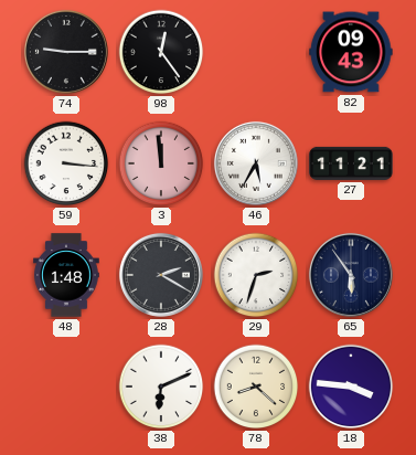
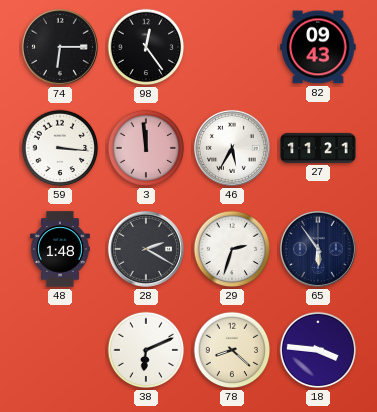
74: 9:15 -> 6:15
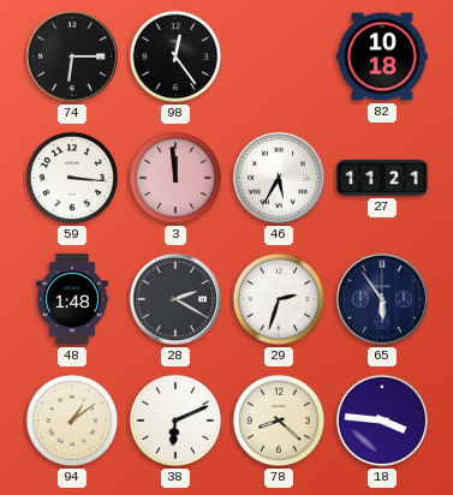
82: 09:43 -> 10:18
94: none -> 1:09
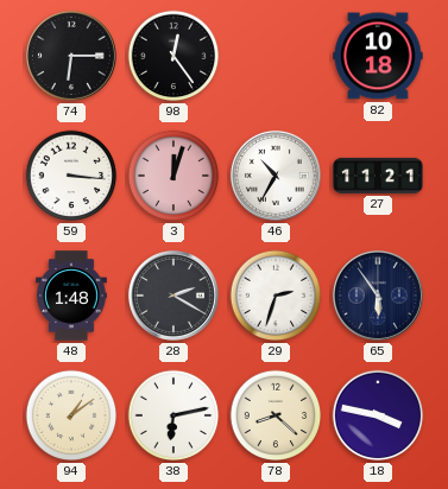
3: 11:59 -> 12:03
46: 5:35 -> 10:35
38: 6:11 -> 6:13
18: 3:46 -> 3:47
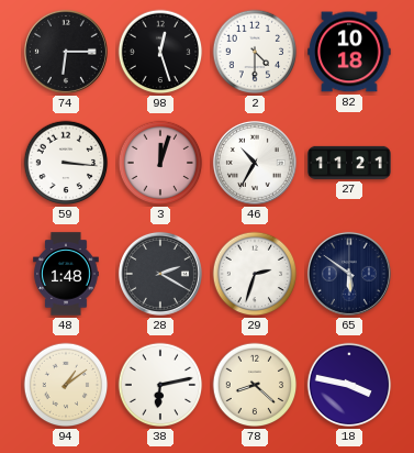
98: 12:24 -> 12:27
2: none -> 4:30
65: 5:54 -> 5:51
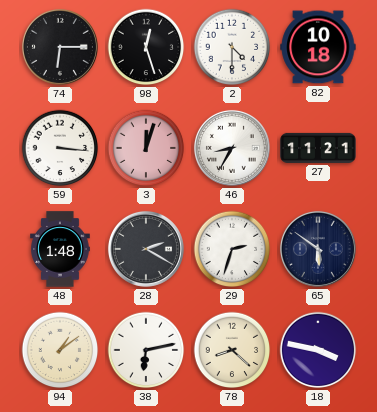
46: 10:35 -> 8:35
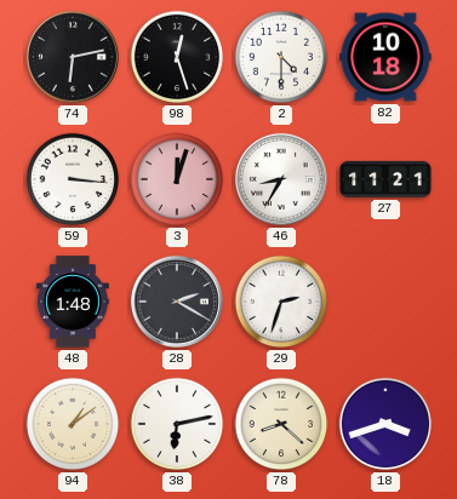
74: 6:15 -> 6:13
65: 5:51 -> none
18: 3:47 -> 3:42
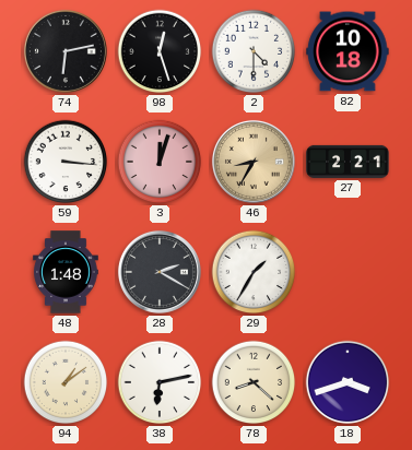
46 dial: white -> champagne
27: 11:21 -> 2:21
29: 2:33 -> 1:35
